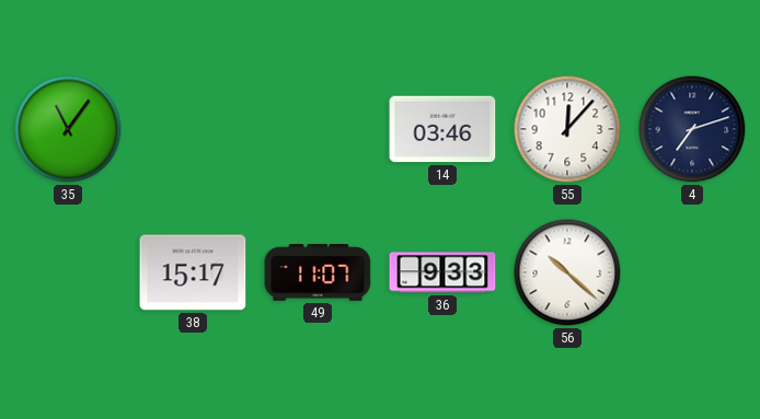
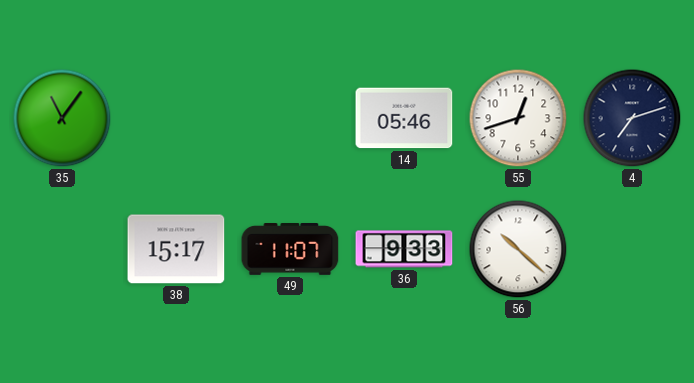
14: 03:46 -> 05:46
55: 12:07 -> 12:42
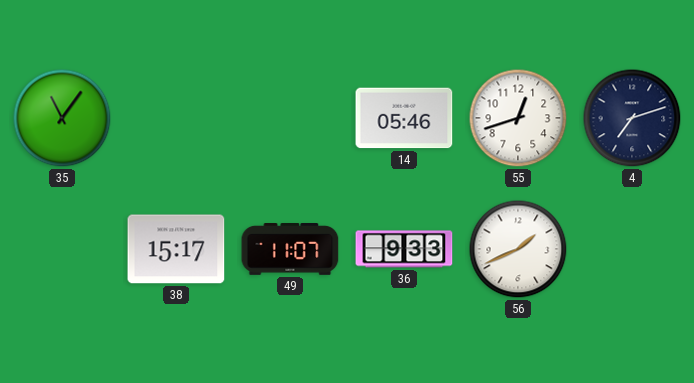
56: 10:22 -> 1:41
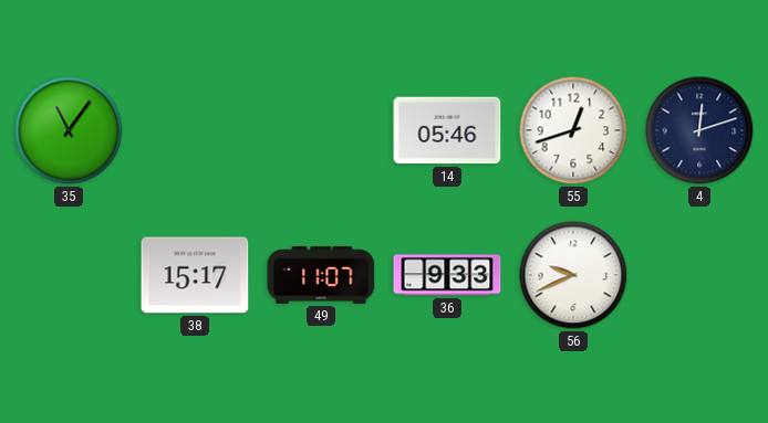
4: 7:12 -> 12:12
56: 1:41 -> 9:41
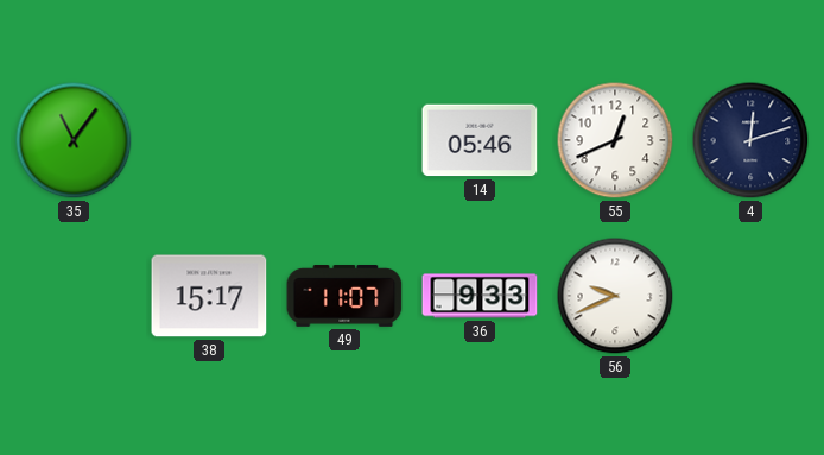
55: 12:42 -> 12:41
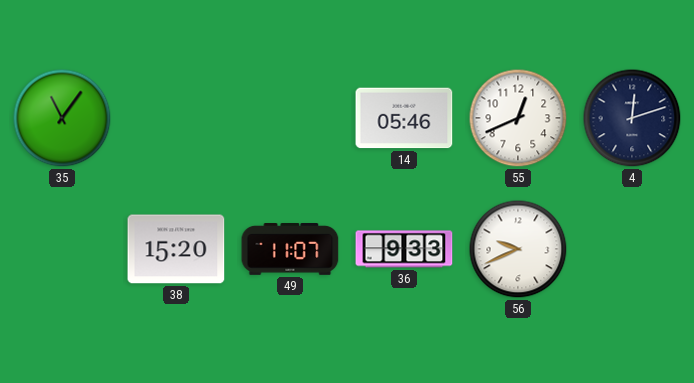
38: 15:17 -> 15:20
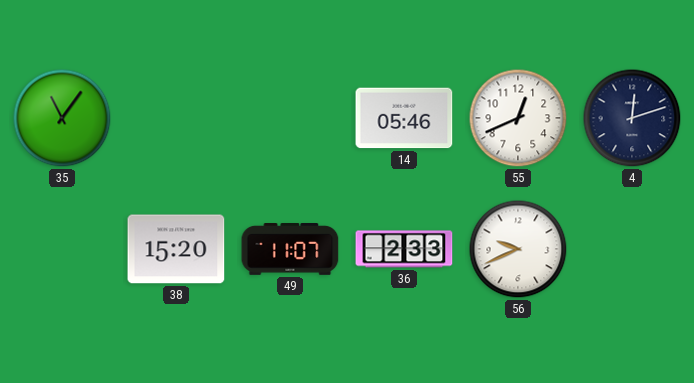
36: 9:33 -> 2:33
